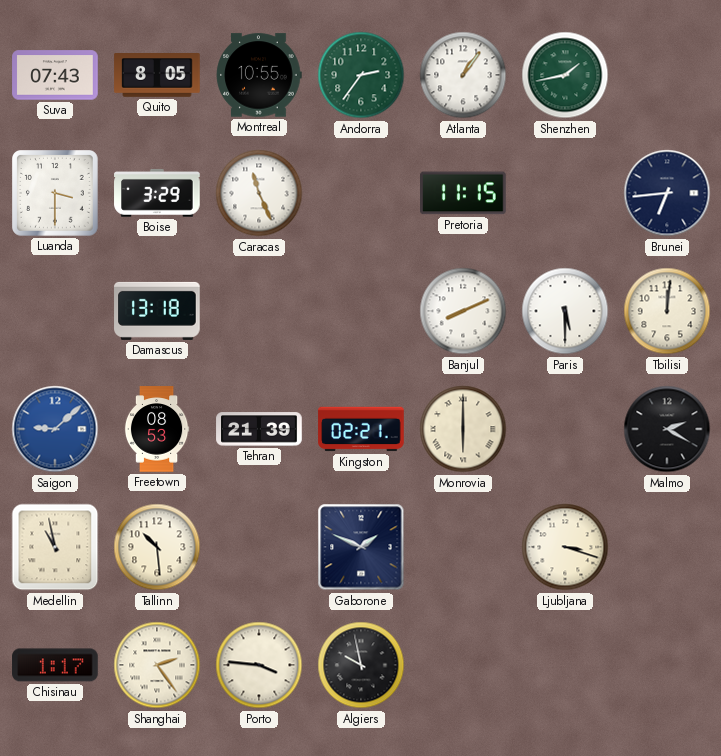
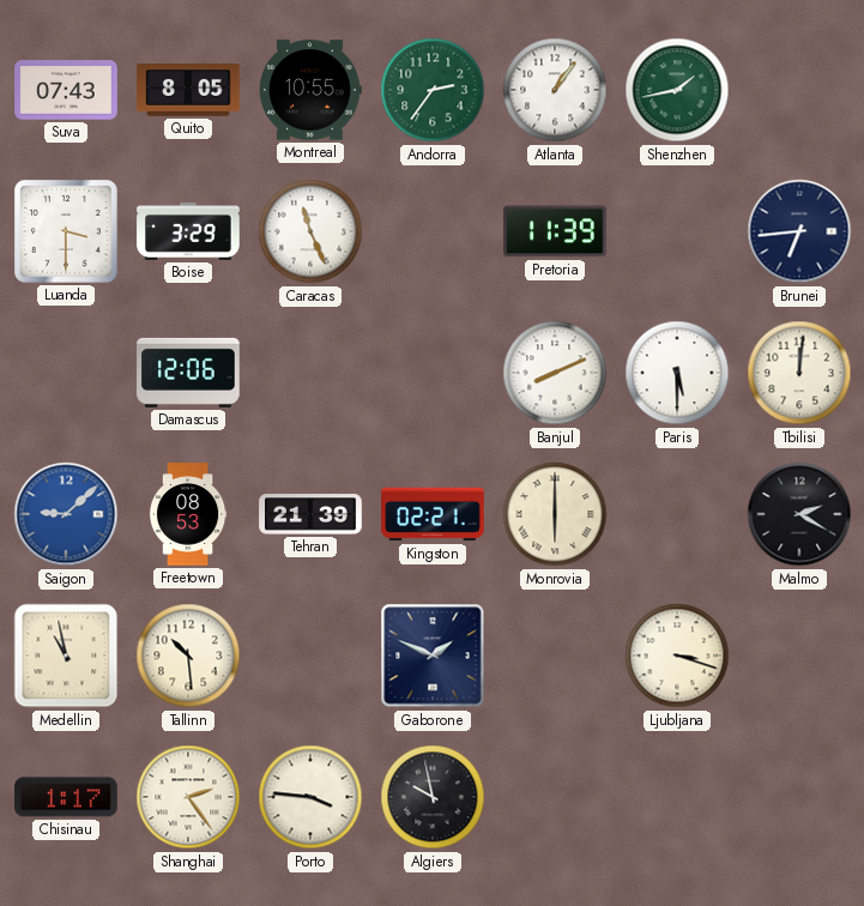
Pretoria: 11:15 -> 11:39
Damascus: 13:18 -> 12:06
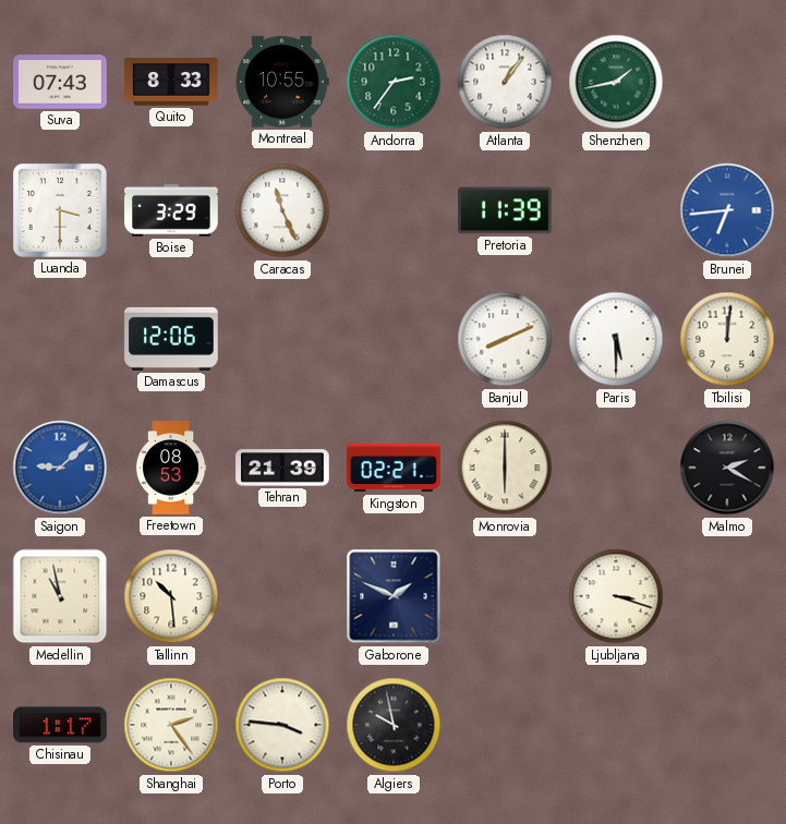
Quito: 8:05 -> 8:33
Brunei dial: navy -> blue
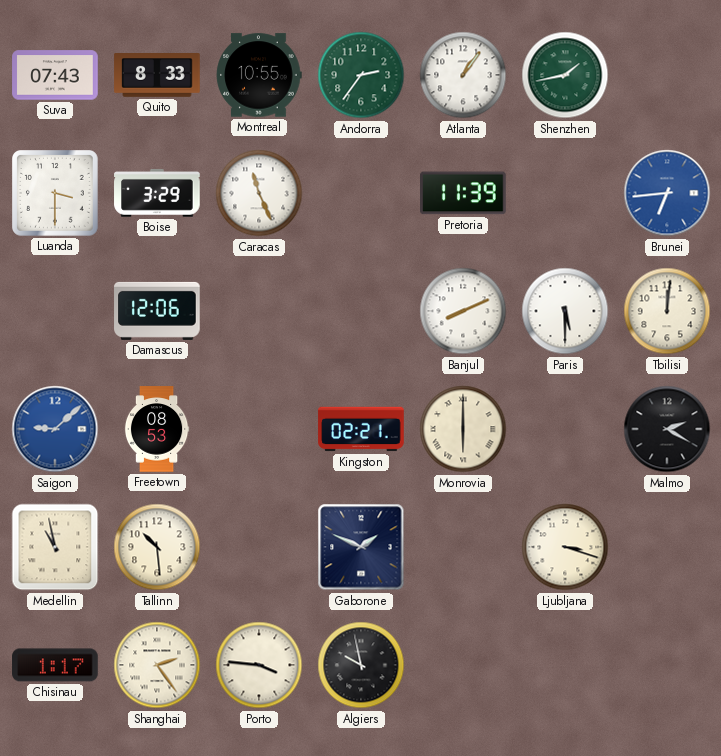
Tehran: 21:39 -> none
